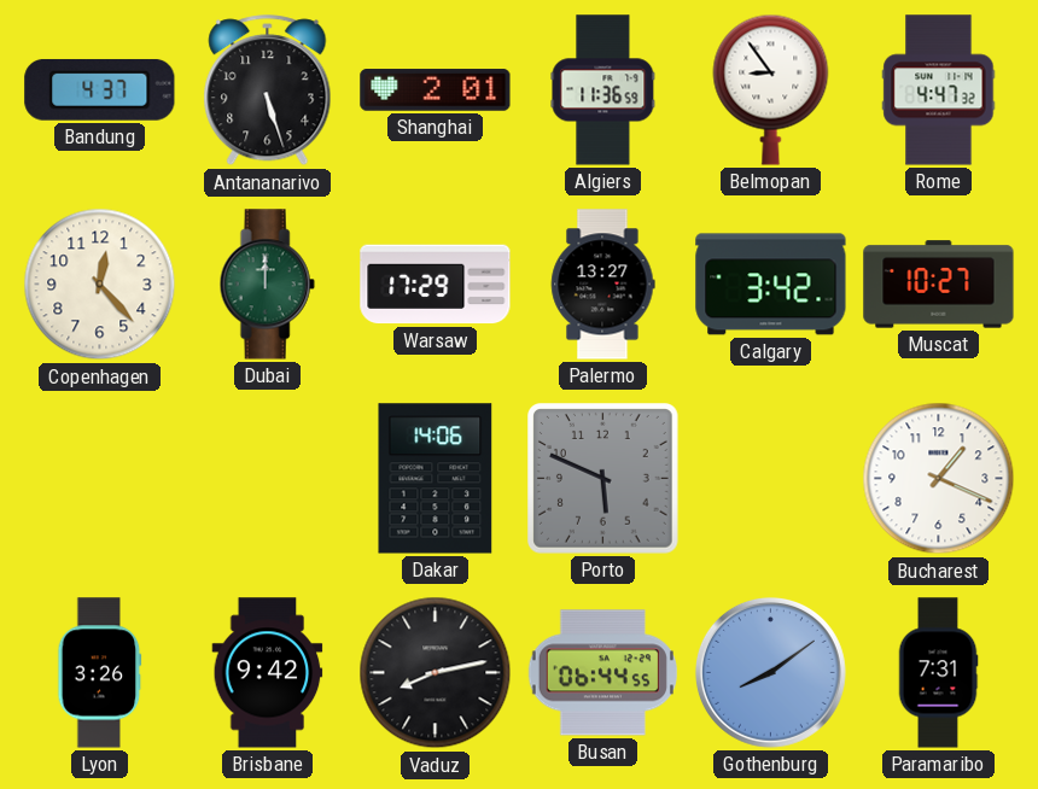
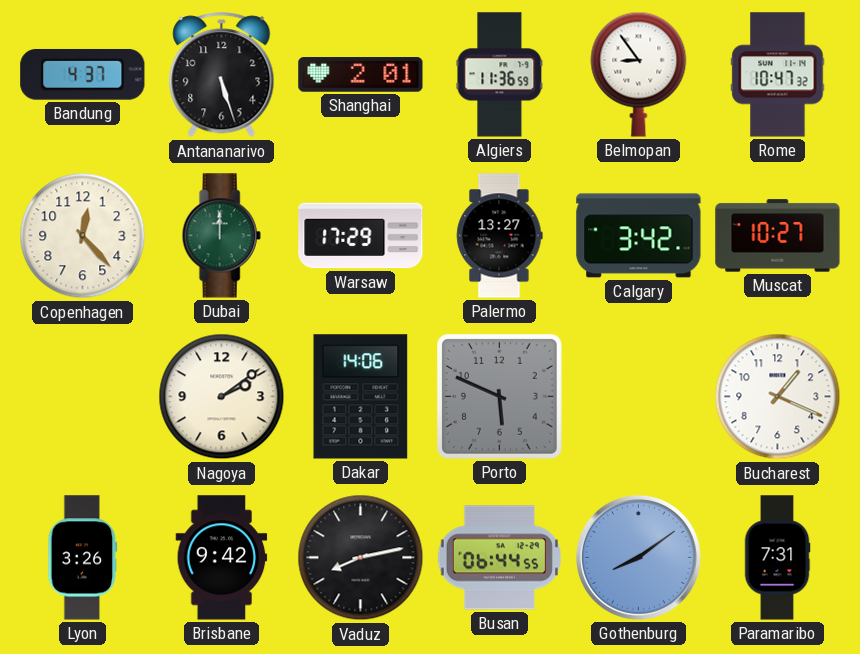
Rome: 4:47 -> 10:47
Nagoya: none -> 2:09
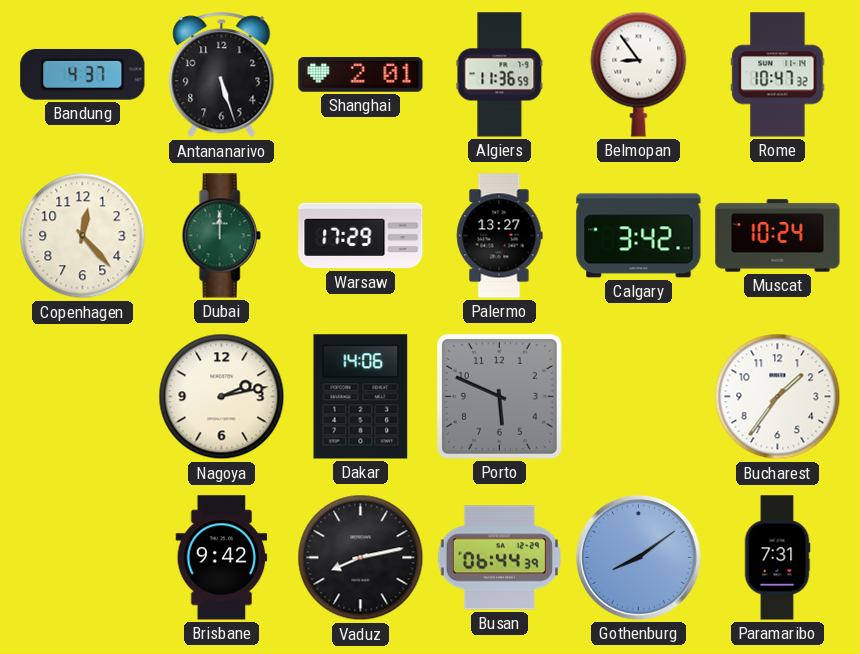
Muscat: 10:27 -> 10:24
Nagoya: 2:09 -> 2:13
Bucharest: 1:19 -> 1:36
Lyon: 3:26 -> none
Busan: 06:44:55 -> 06:44:39
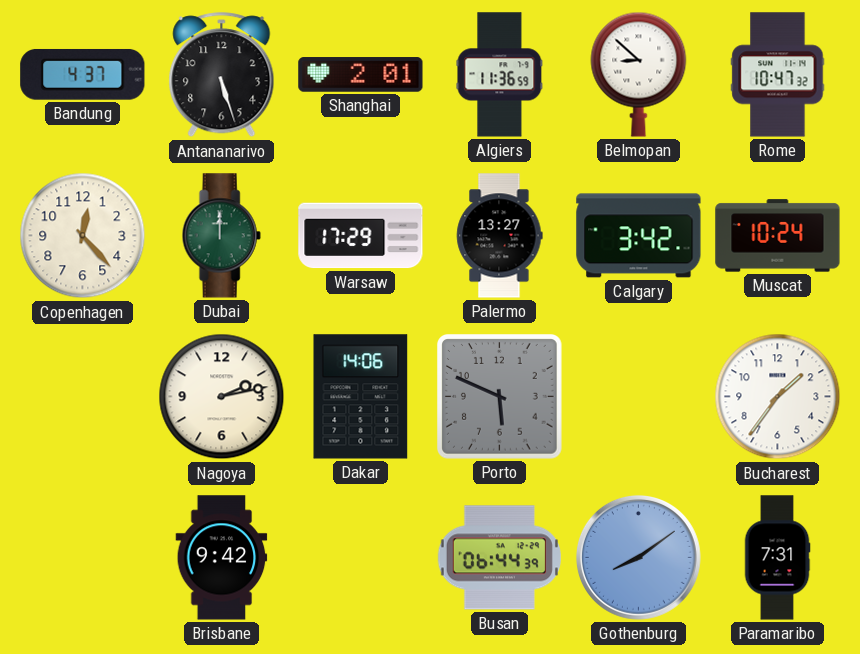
Belmopan: 8:54 -> 8:52
Vaduz: 8:13 -> none
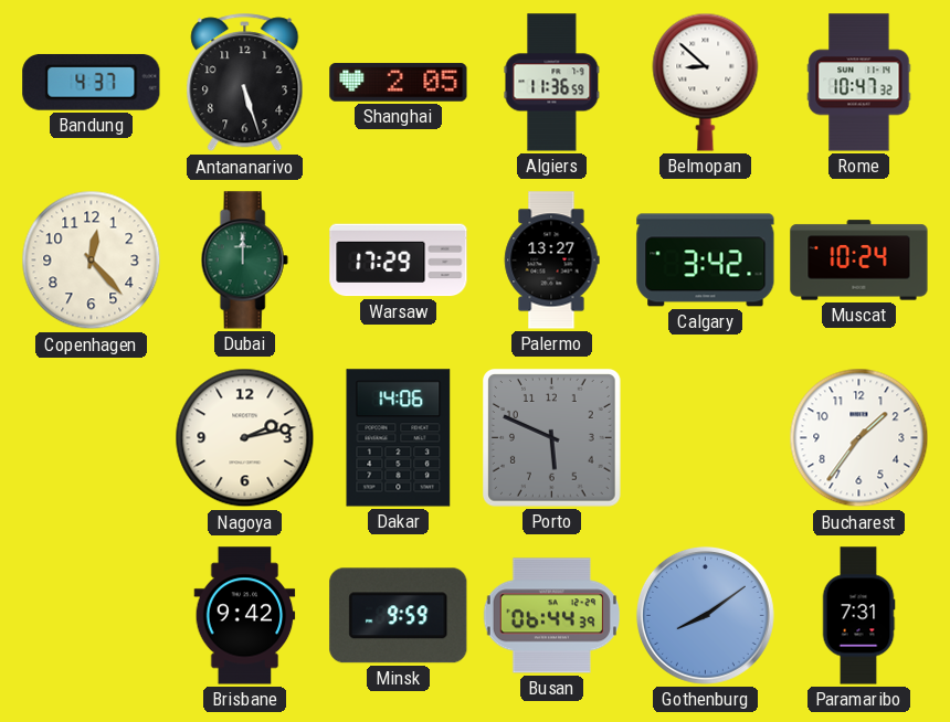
Shanghai: 2:01 -> 2:05
Minsk: none -> 9:59
